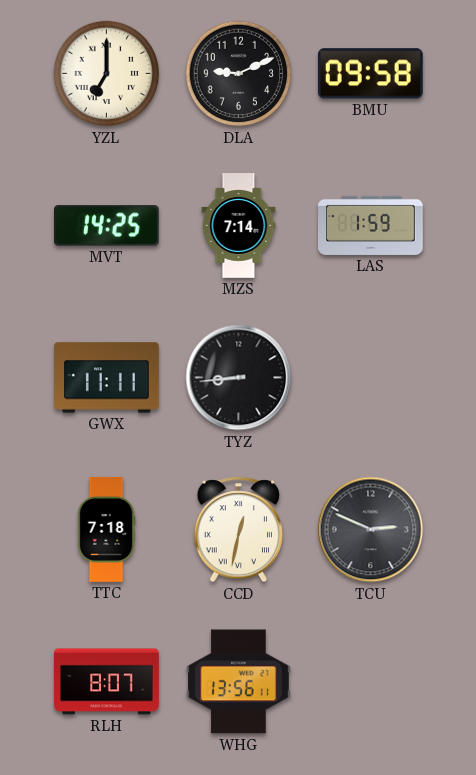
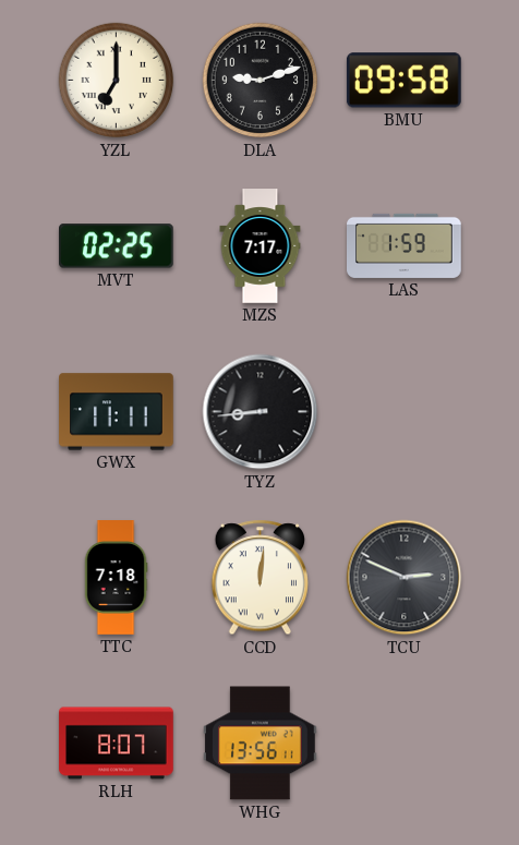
DLA: 9:11 -> 9:12
MVT: 14:25 -> 02:25
MZS: 7:14 -> 7:17
CCD: 12:32 -> 12:01
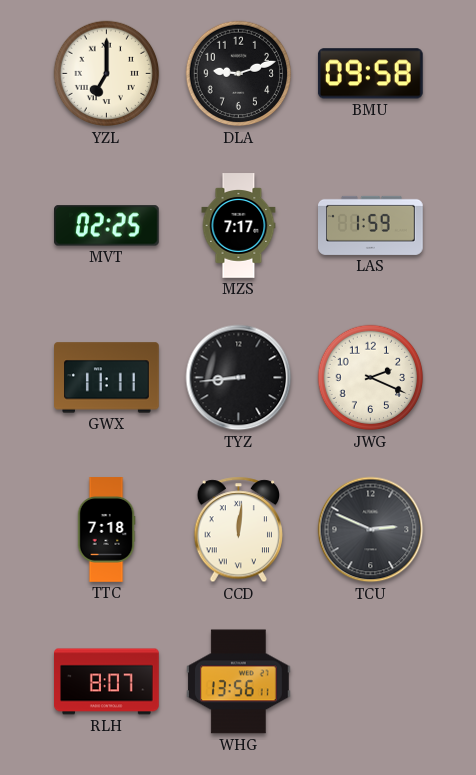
JWG: none -> 2:19
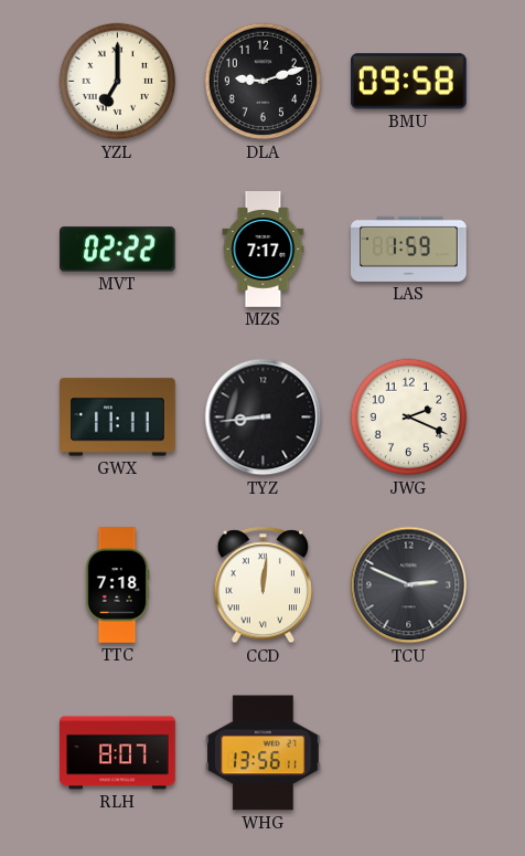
MVT: 02:25 -> 02:22
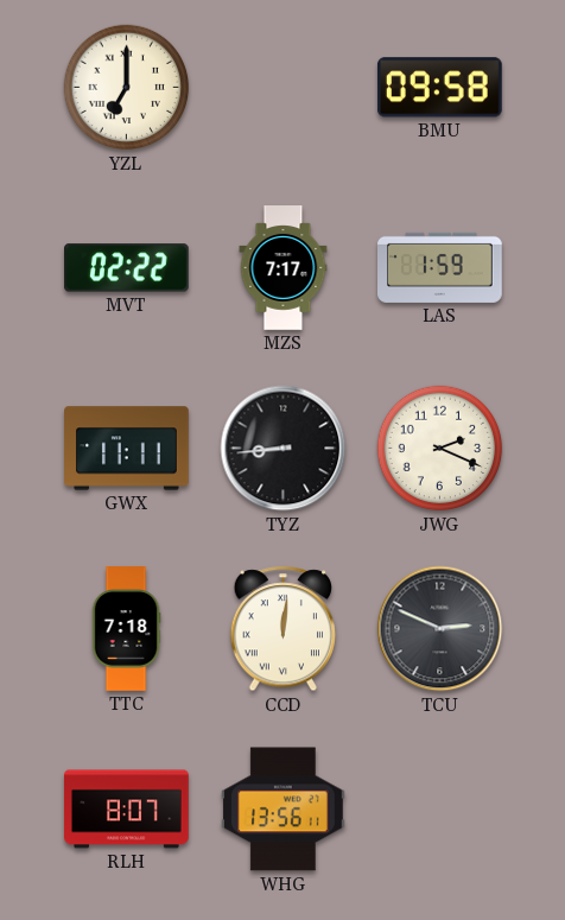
DLA: 9:12 -> none
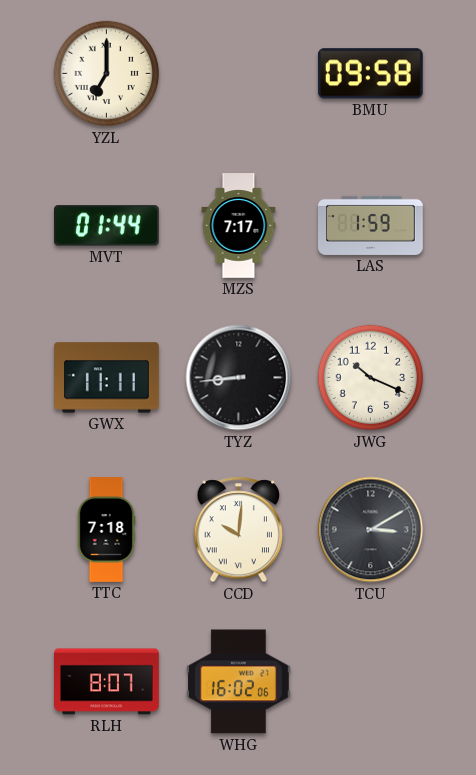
MVT: 02:22 -> 01:44
JWG: 2:19 -> 10:19
CCD: 12:01 -> 10:01
TCU: 2:49 -> 3:10
WHG: 13:56 -> 16:02
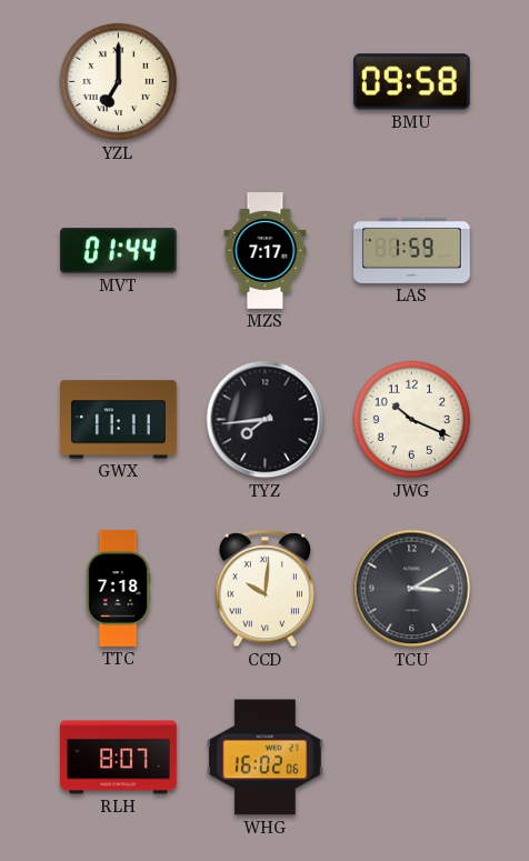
TYZ: 8:44 -> 7:44
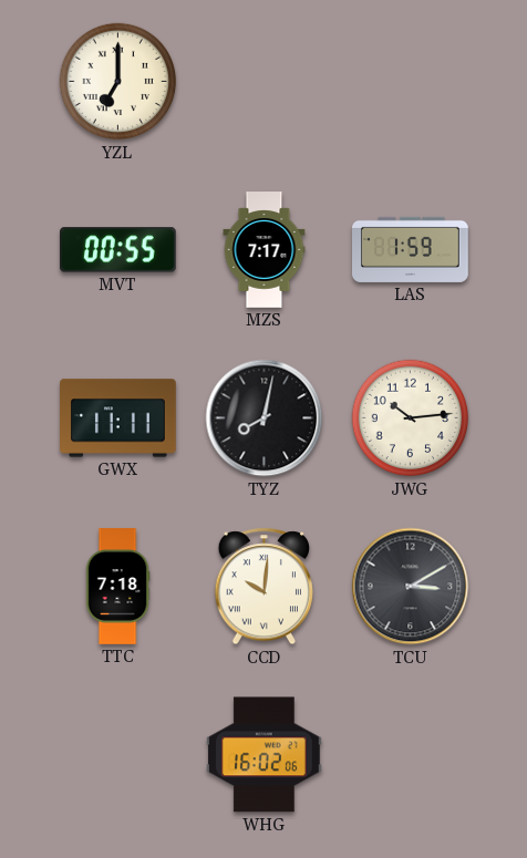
BMU: 09:58 -> none
MVT: 01:44 -> 00:55
TYZ: 7:44 -> 8:02
JWG: 10:19 -> 10:14
RLH: 8:07 -> none
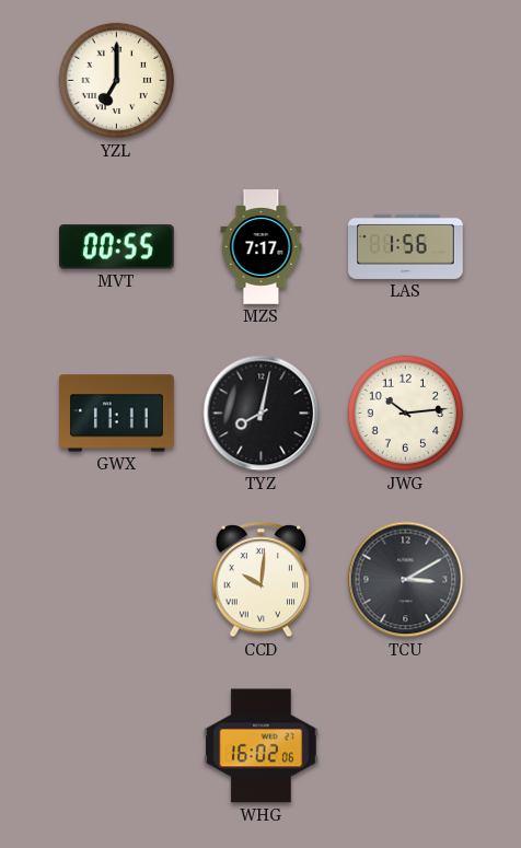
LAS: 1:59 -> 1:56
TTC: 7:18 -> none
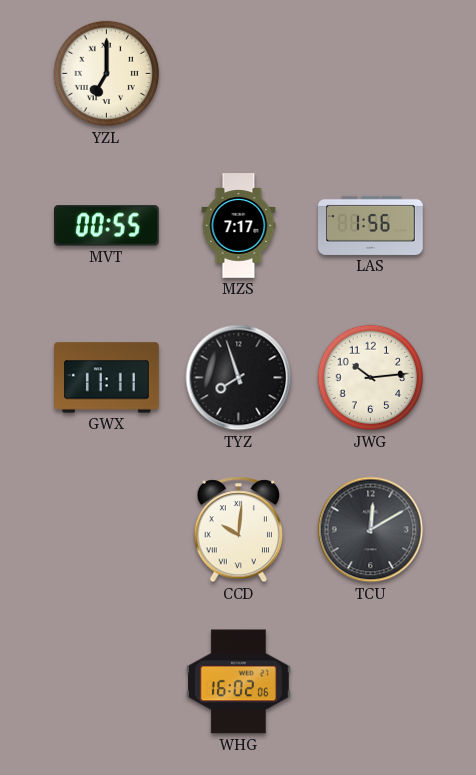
TYZ: 8:02 -> 7:57
TCU: 3:10 -> 12:10
